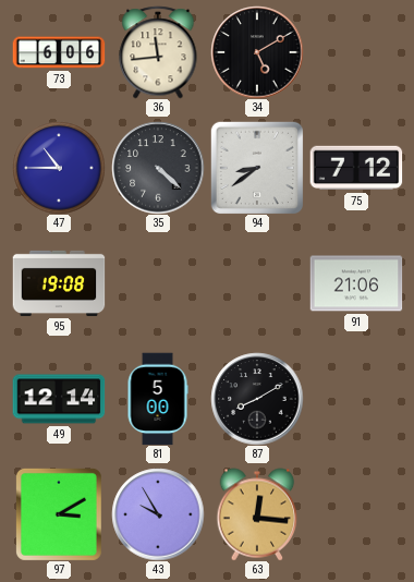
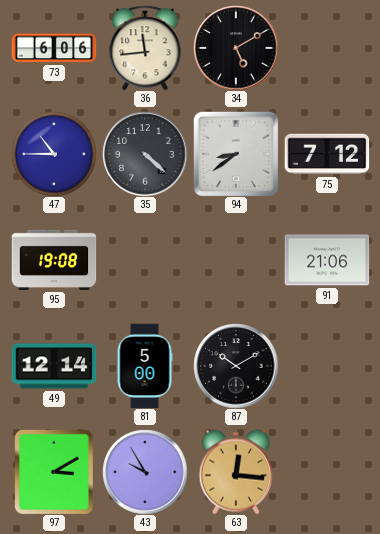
87: 8:10 -> 10:10
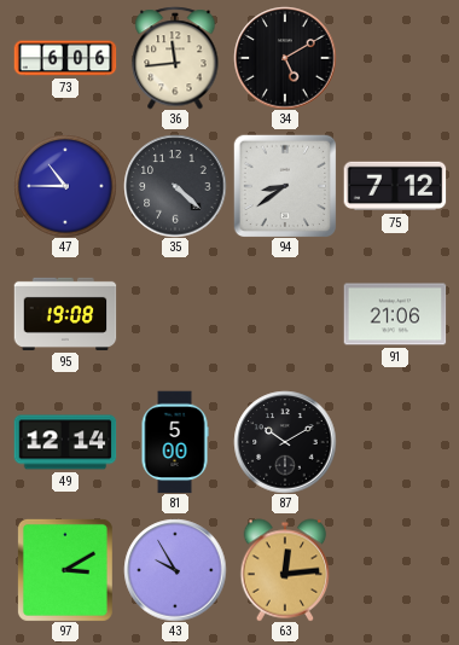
63: 12:16 -> 12:14
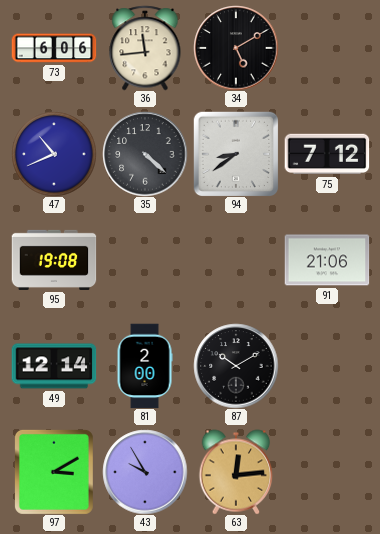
47: 10:45 -> 10:41
81: 5:00 -> 2:00
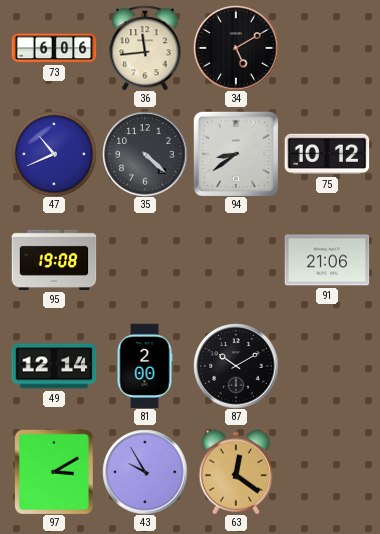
75: 7:12 -> 10:12
63: 12:14 -> 12:21
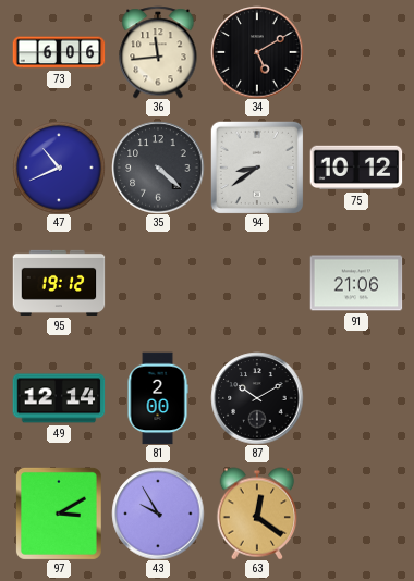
95: 19:08 -> 19:12
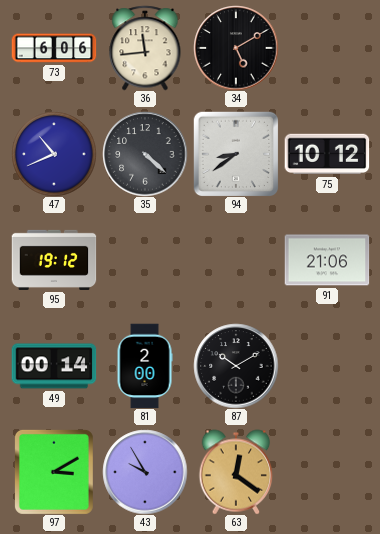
49: 12:14 -> 00:14
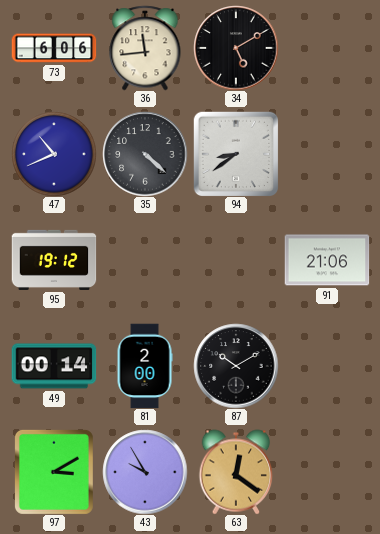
75: 10:12 -> none
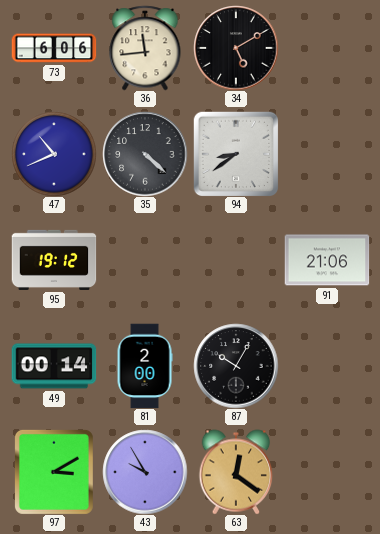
87: 10:10 -> 10:05
